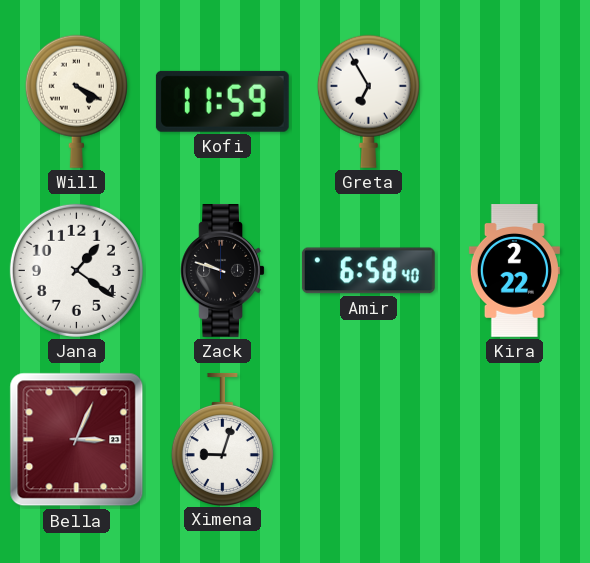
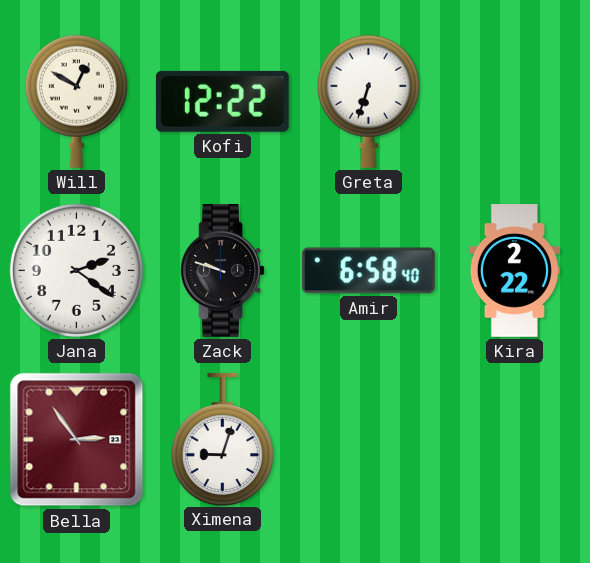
Will: 4:20 -> 12:50
Kofi: 11:59 -> 12:22
Greta: 6:55 -> 6:33
Jana: 1:21 -> 2:21
Bella: 3:04 -> 2:54
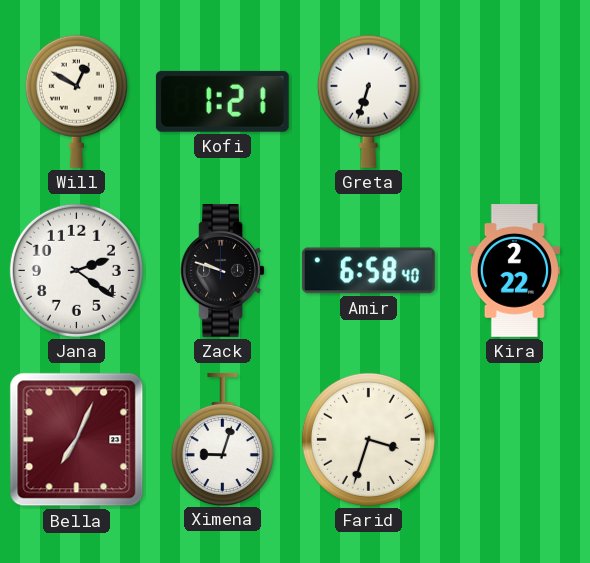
Kofi: 12:22 -> 1:21
Bella: 2:54 -> 7:04
Farid: none -> 3:33
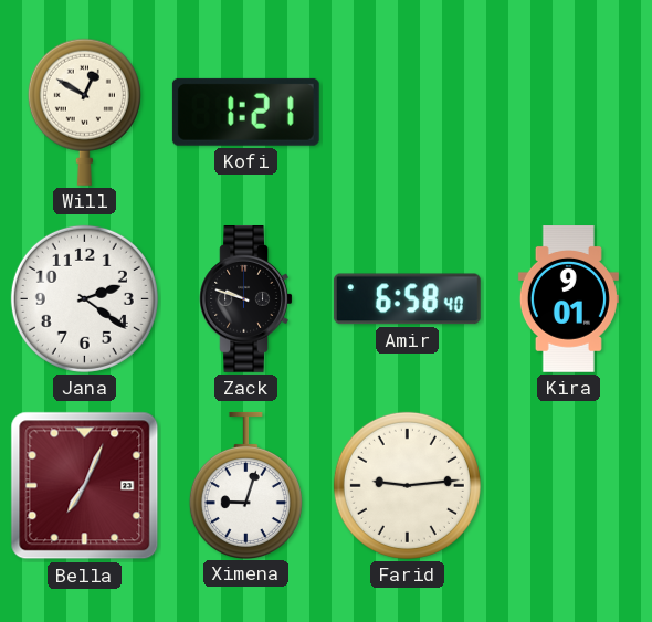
Greta: 6:33 -> none
Kira: 2:22 -> 9:01
Farid: 3:33 -> 9:14
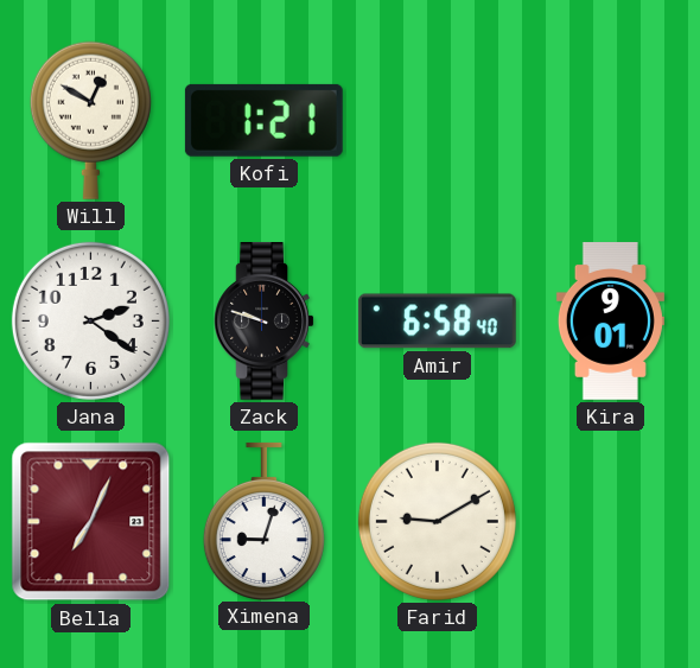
Farid: 9:14 -> 9:10
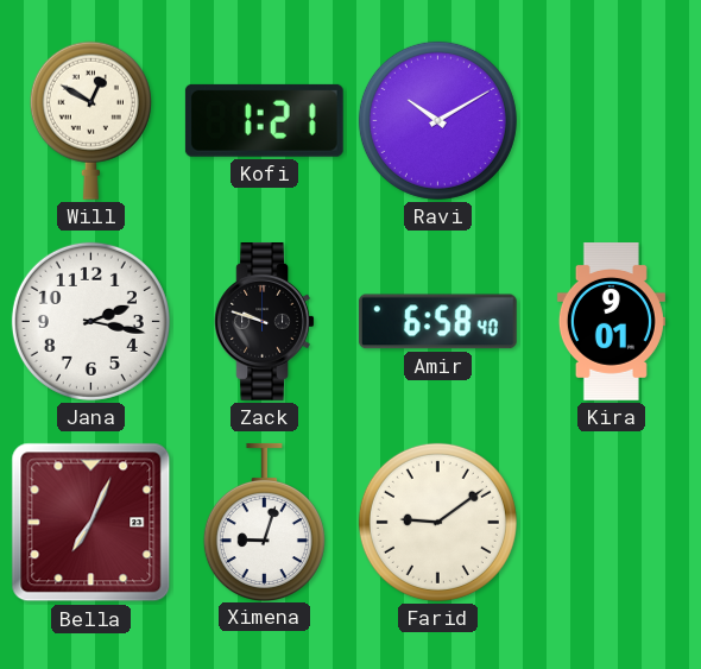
Ravi: none -> 10:10
Jana: 2:21 -> 2:17
Farid: 9:10 -> 9:09
